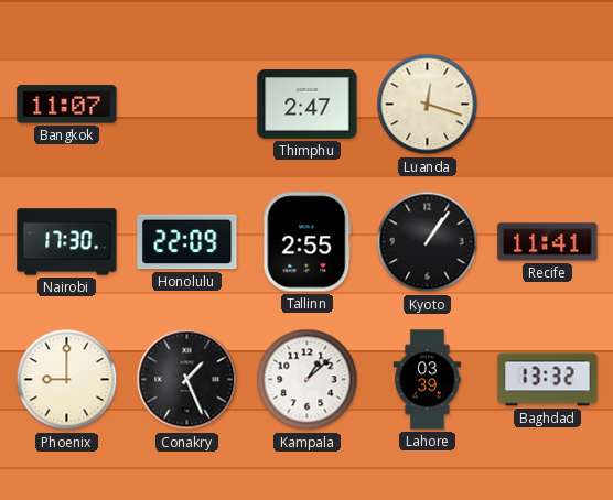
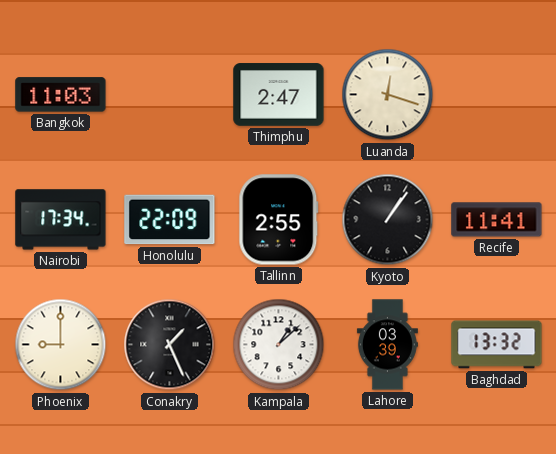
Bangkok: 11:07 -> 11:03
Nairobi: 17:30 -> 17:34
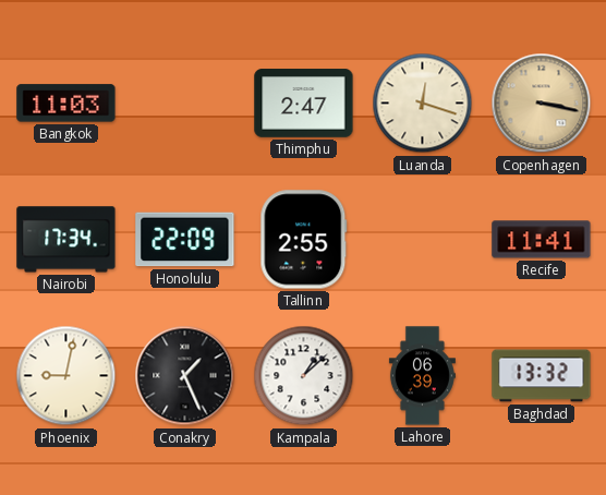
Copenhagen: none -> 3:17
Kyoto: 1:06 -> none
Phoenix: 9:00 -> 9:02
Lahore: 03:39 -> 06:39
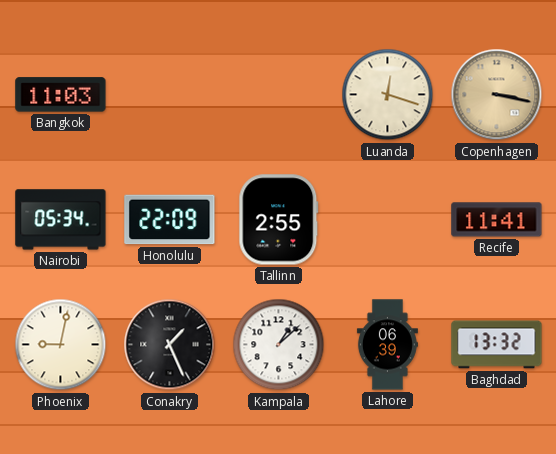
Thimphu: 2:47 -> none
Nairobi: 17:34 -> 05:34
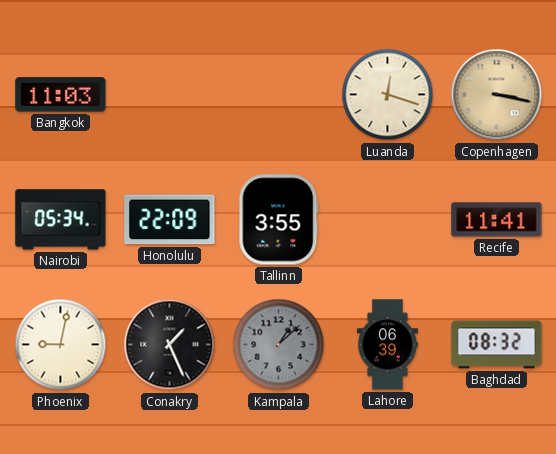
Tallinn: 2:55 -> 3:55
Kampala dial: white -> grey
Baghdad: 13:32 -> 08:32
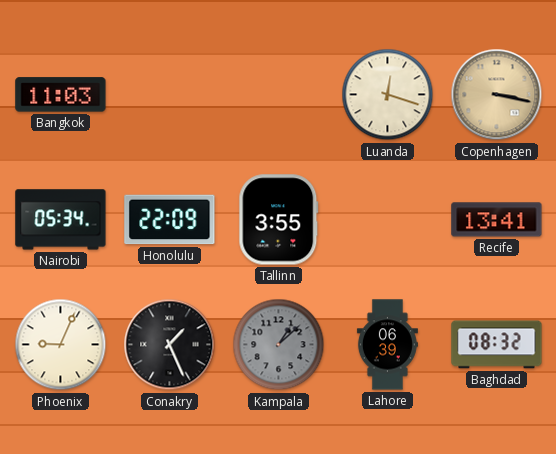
Recife: 11:41 -> 13:41
Phoenix: 9:02 -> 9:04
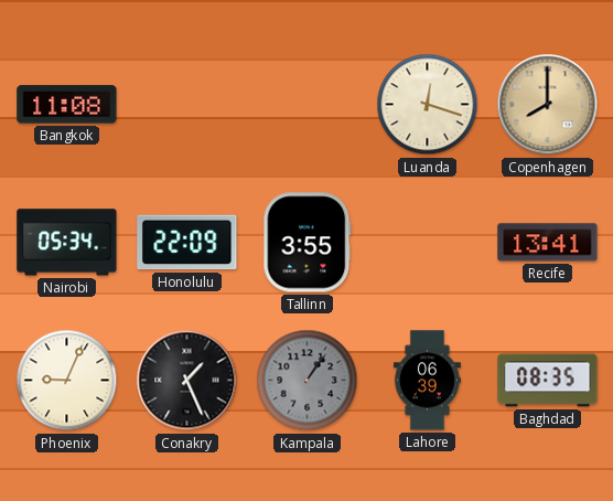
Bangkok: 11:03 -> 11:08
Copenhagen: 3:17 -> 8:00
Kampala: 1:08 -> 1:06
Baghdad: 08:32 -> 08:35
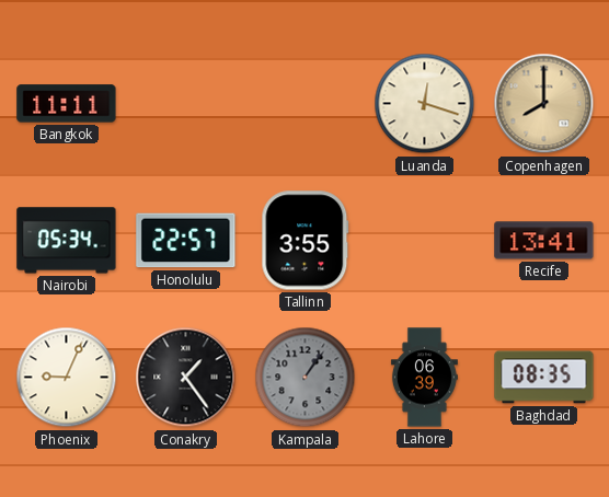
Bangkok: 11:08 -> 11:11
Honolulu: 22:09 -> 22:57
Conakry: 1:26 -> 1:24
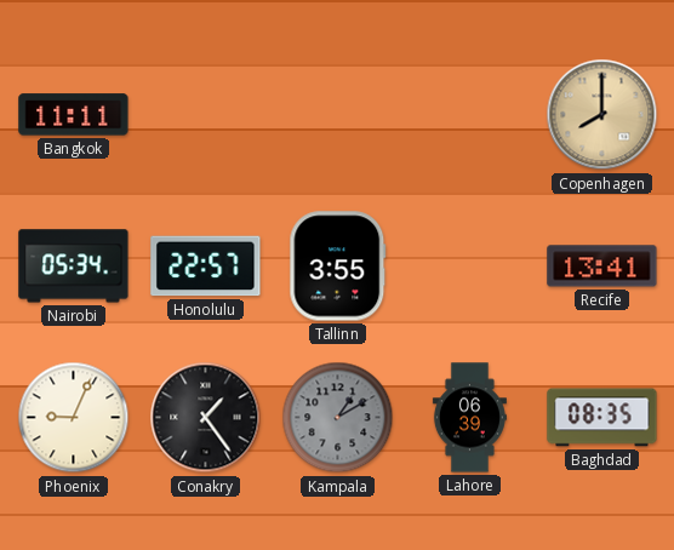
Luanda: 12:18 -> none
Kampala: 1:06 -> 1:10
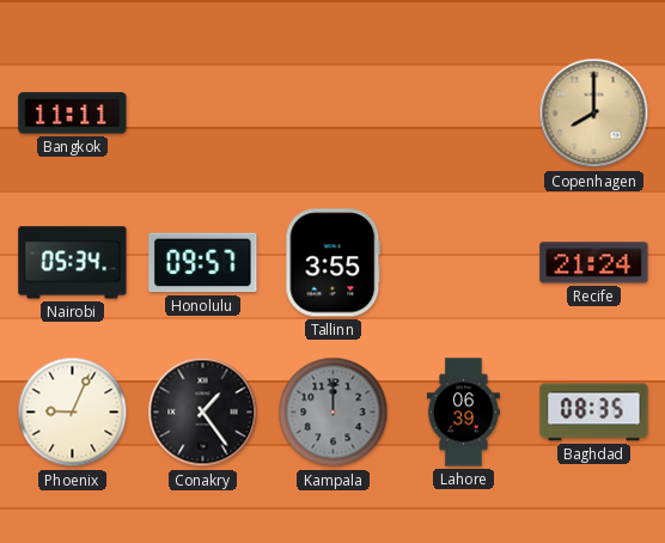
Honolulu: 22:57 -> 09:57
Recife: 13:41 -> 21:24
Kampala: 1:10 -> 12:00
